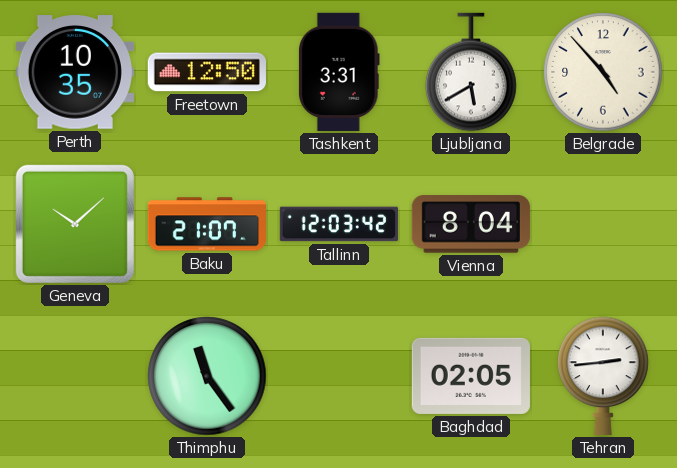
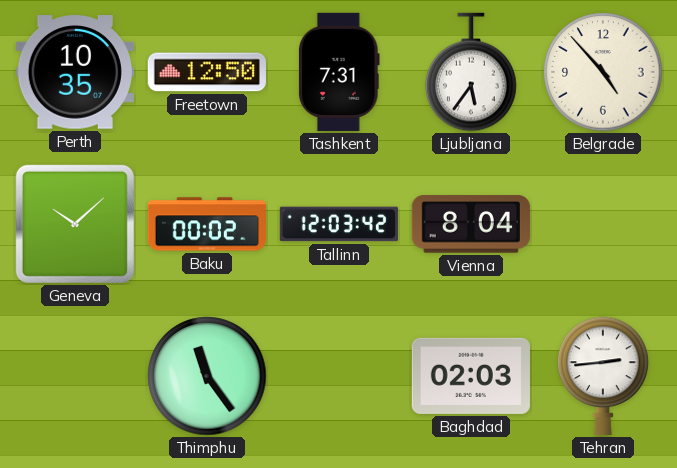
Tashkent: 3:31 -> 7:31
Ljubljana: 5:40 -> 5:36
Baku: 21:07 -> 00:02
Baghdad: 02:05 -> 02:03
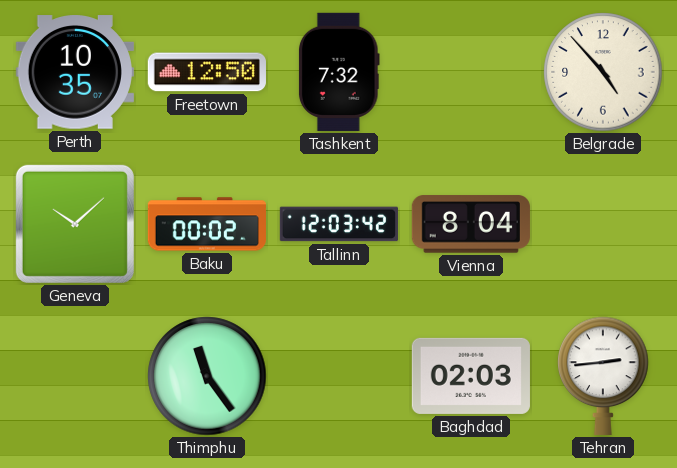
Tashkent: 7:31 -> 7:32
Ljubljana: 5:36 -> none
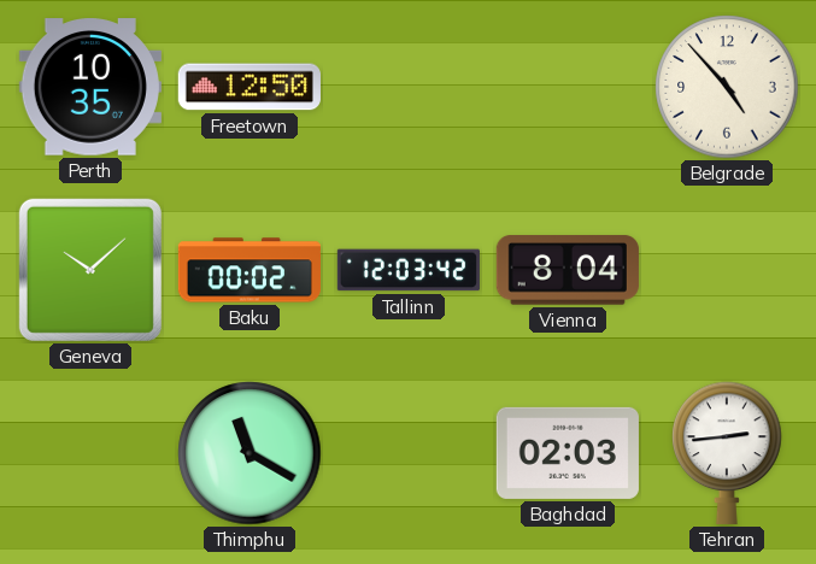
Tashkent: 7:32 -> none
Thimphu: 11:24 -> 11:20
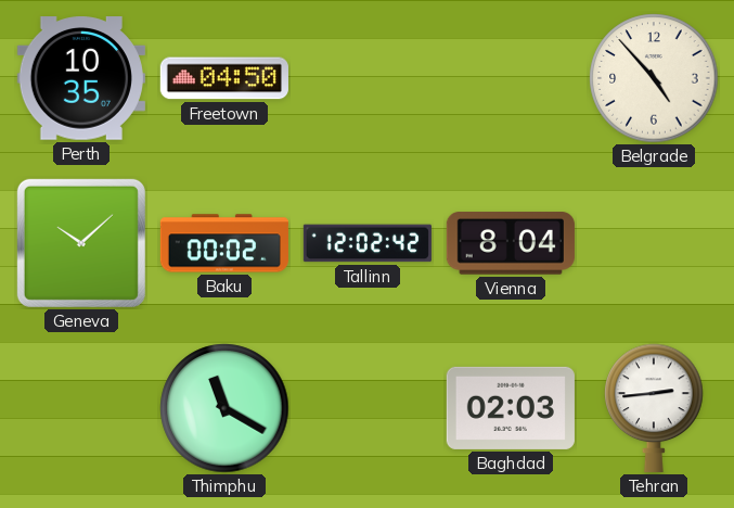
Freetown: 12:50 -> 04:50
Tallinn: 12:03 -> 12:02
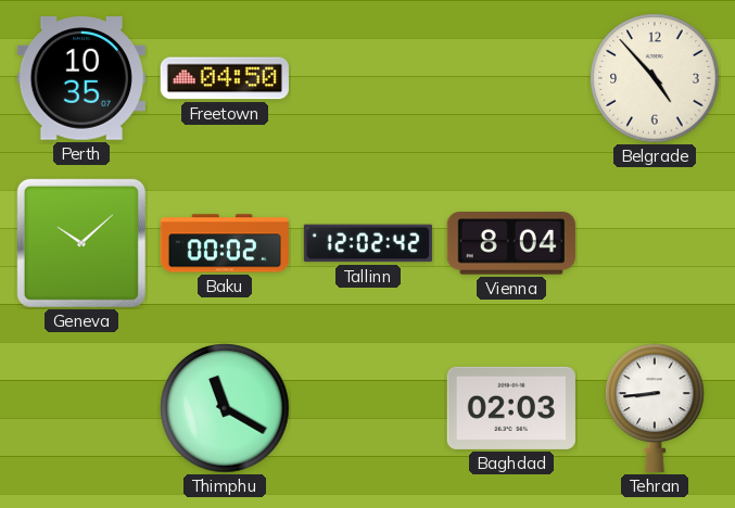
Tehran: 2:44 -> 8:44
